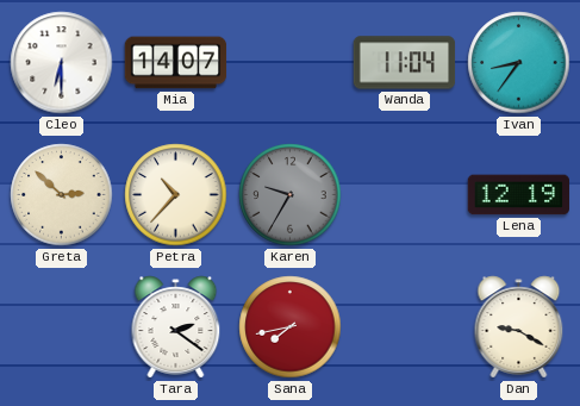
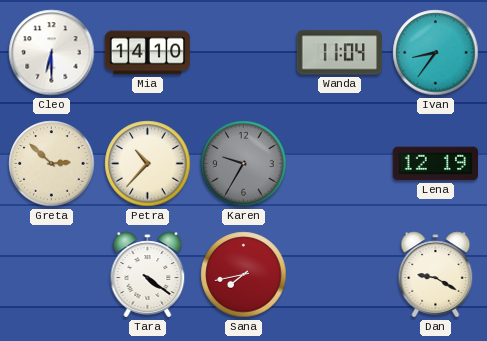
Mia: 14:07 -> 14:10
Tara: 2:21 -> 4:21
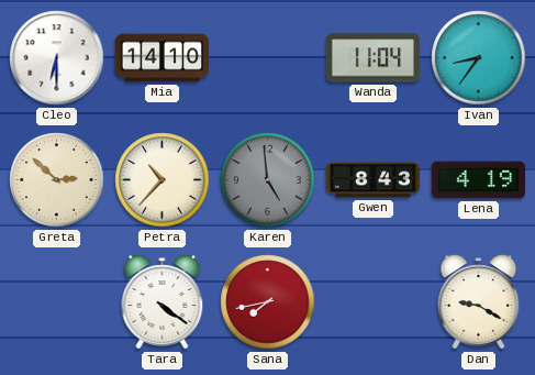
Karen: 9:35 -> 4:59
Gwen: none -> 8:43
Lena: 12:19 -> 4:19
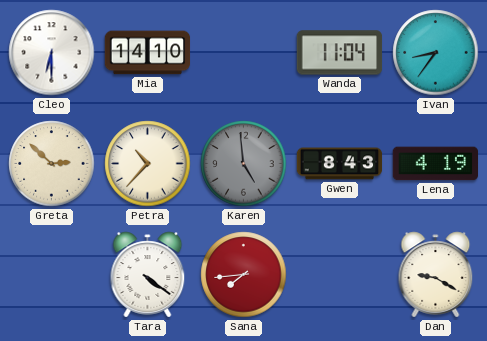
Sana: 7:43 -> 7:44
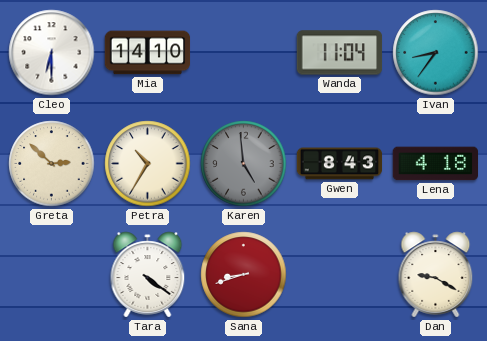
Petra: 10:37 -> 10:35
Lena: 4:19 -> 4:18
Sana: 7:44 -> 8:42
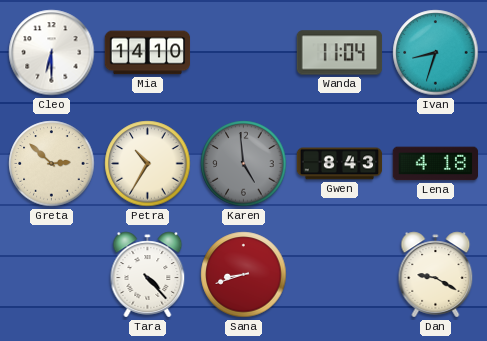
Ivan: 8:36 -> 8:33
Tara: 4:21 -> 4:23
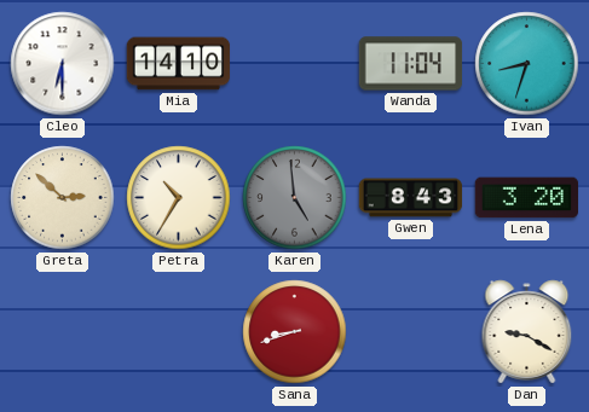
Lena: 4:18 -> 3:20
Tara: 4:23 -> none
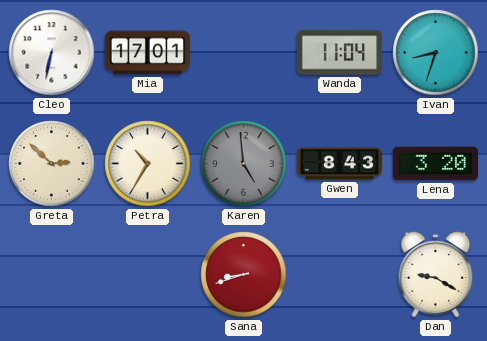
Cleo: 6:30 -> 6:32
Mia: 14:10 -> 17:01
